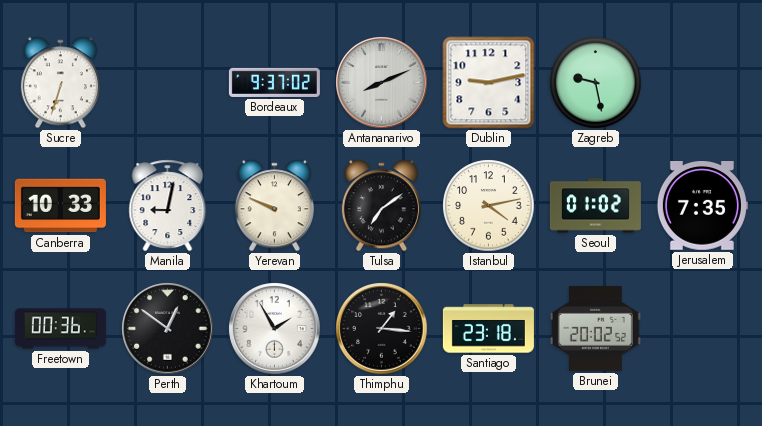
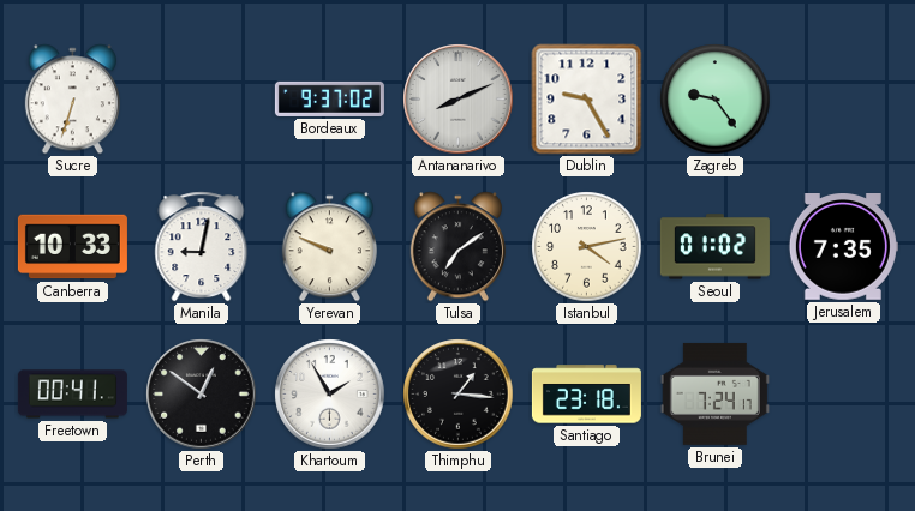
Dublin: 9:13 -> 9:25
Zagreb: 9:28 -> 9:24
Freetown: 00:36 -> 00:41
Brunei: 20:02 -> 7:24
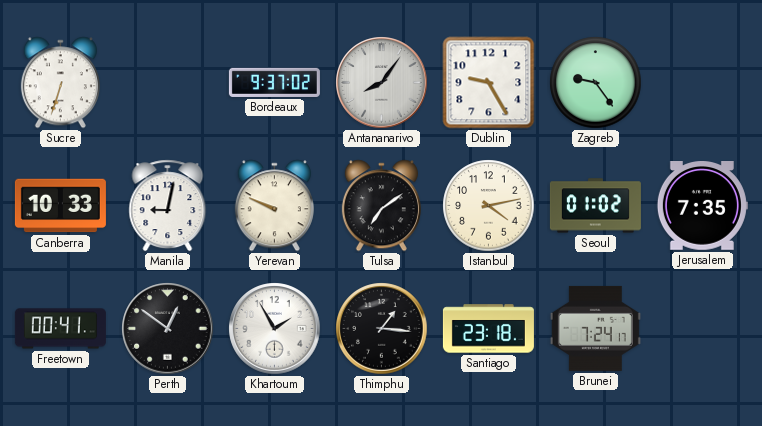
Antananarivo: 8:11 -> 8:06
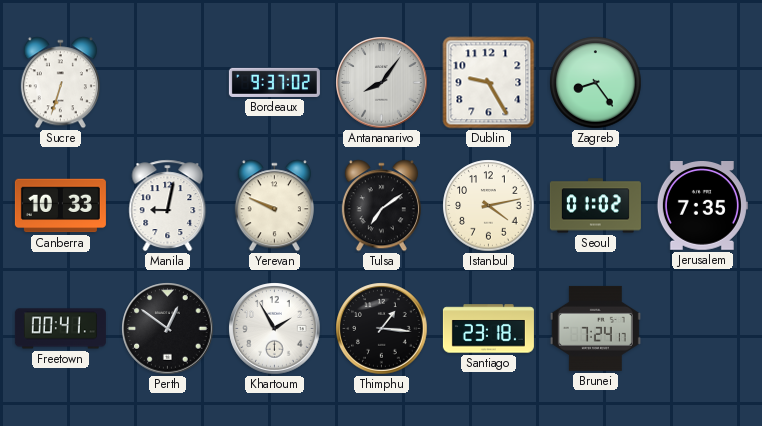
Zagreb: 9:24 -> 8:24
